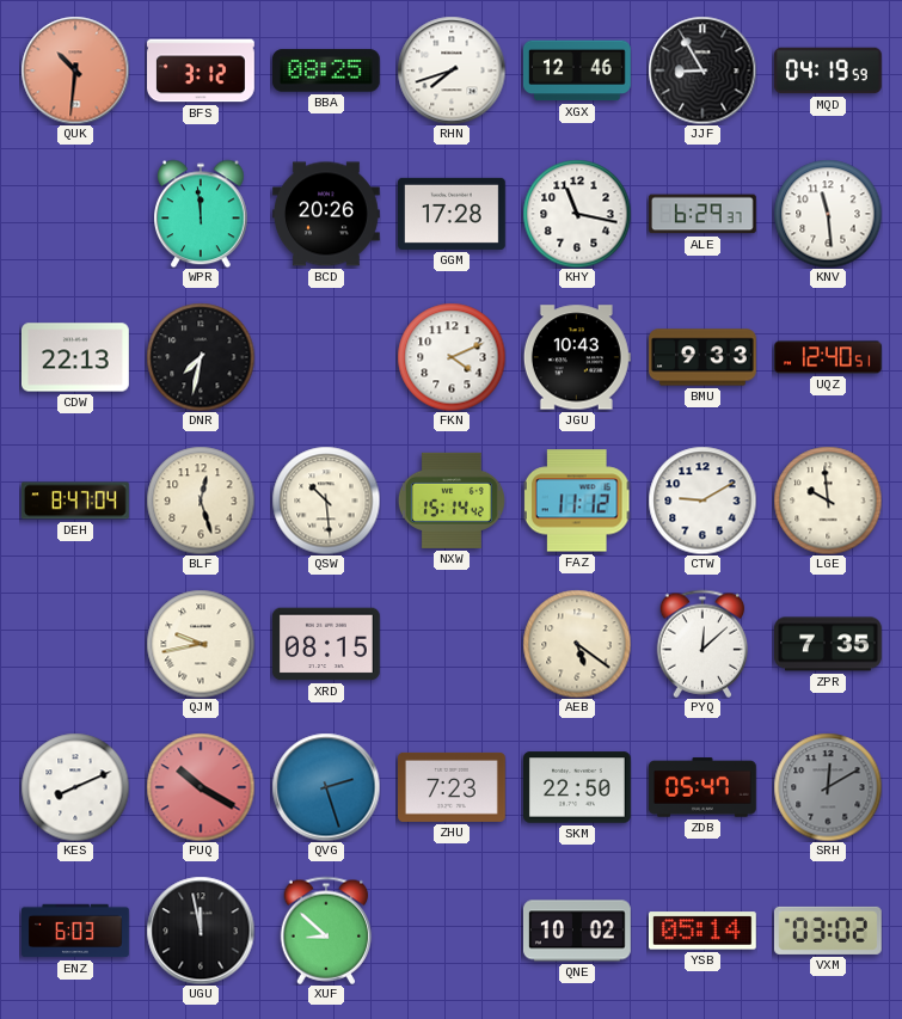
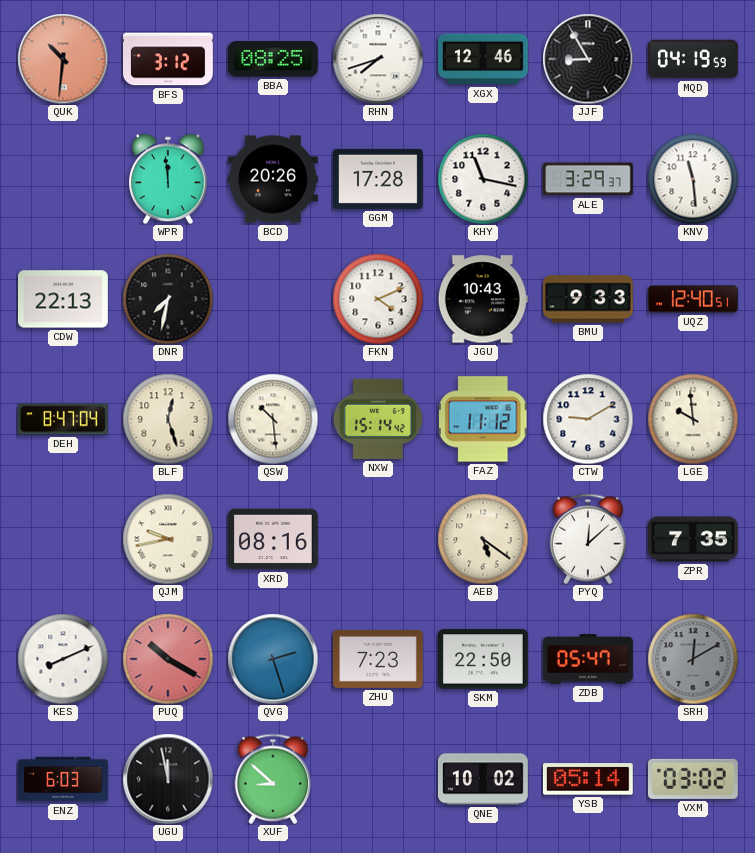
ALE: 6:29 -> 3:29
XRD: 08:15 -> 08:16
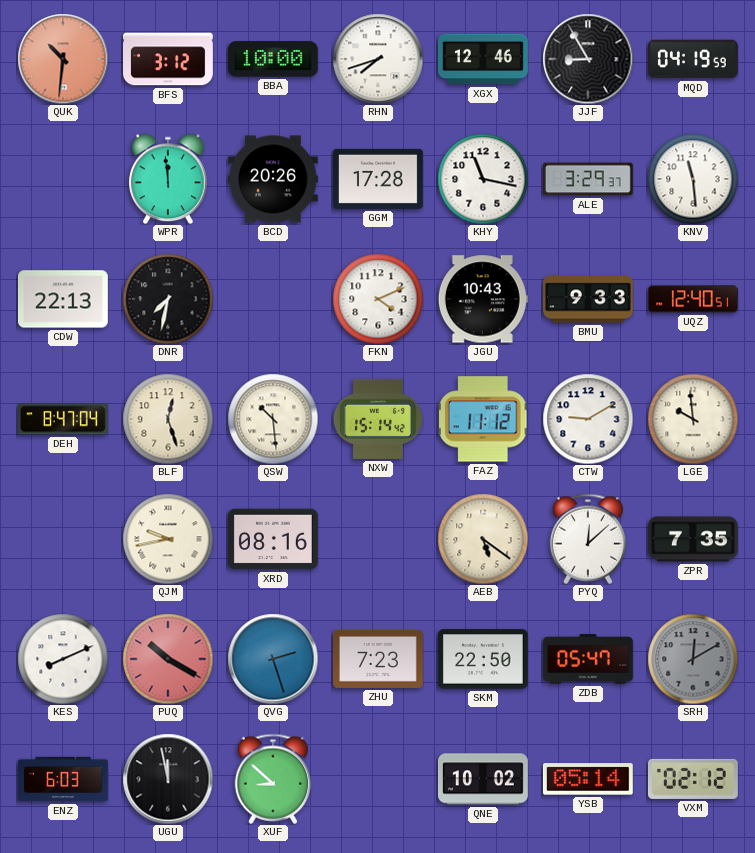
BBA: 08:25 -> 10:00
VXM: 03:02 -> 02:12
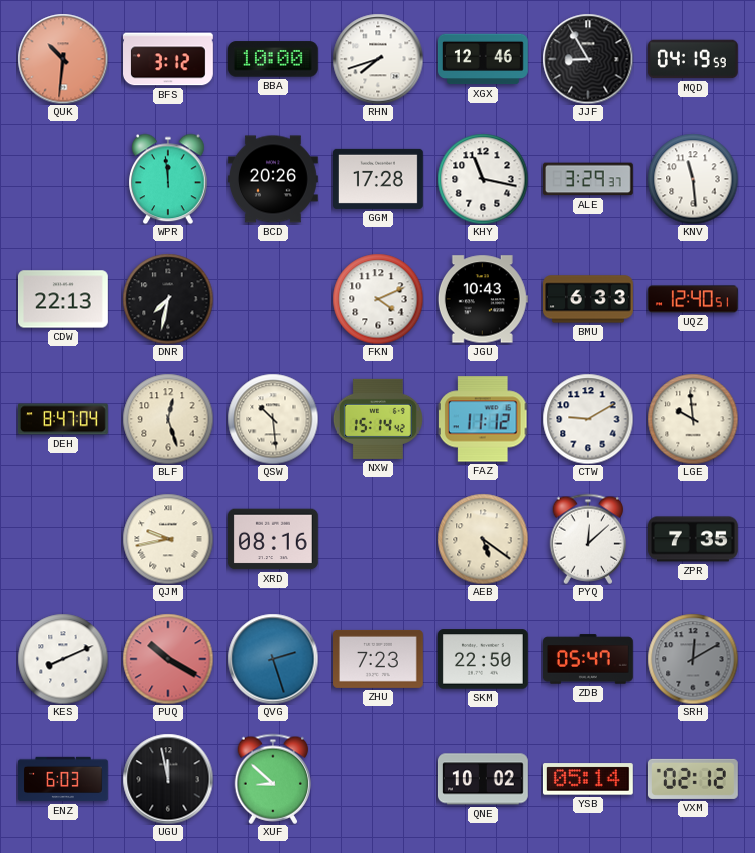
BMU: 9:33 -> 6:33
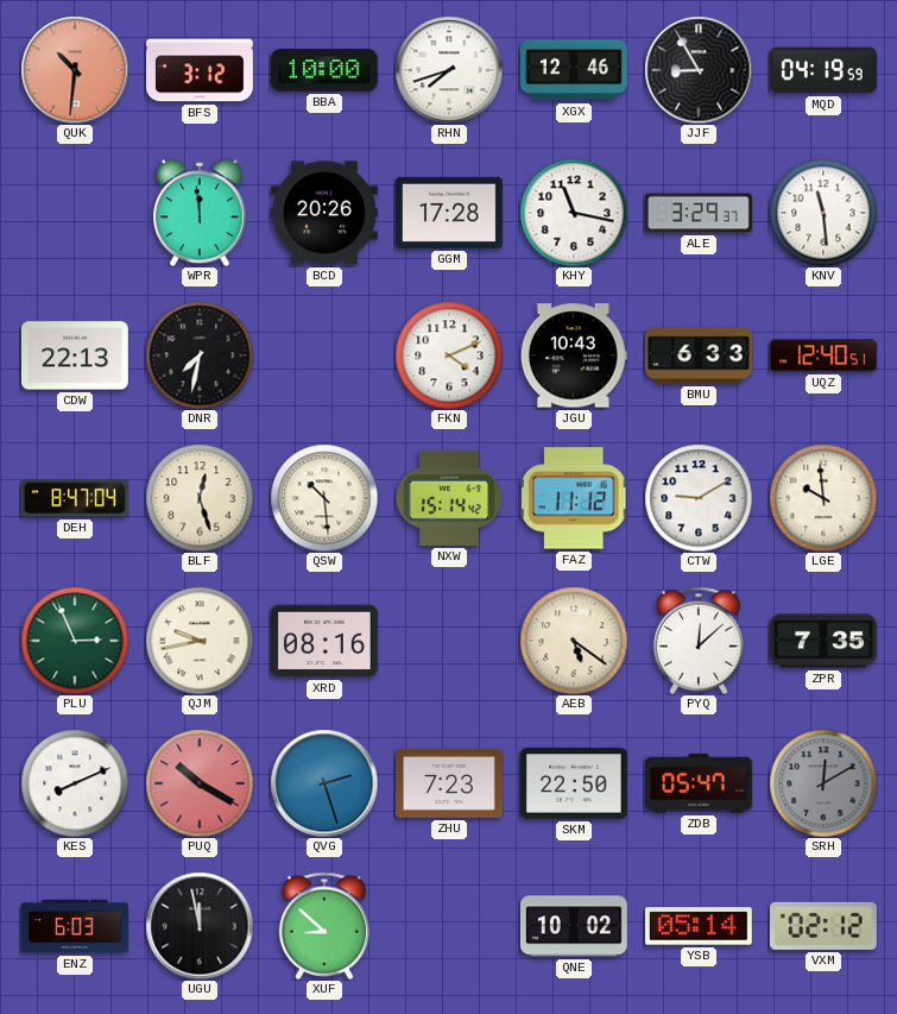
PLU: none -> 2:56
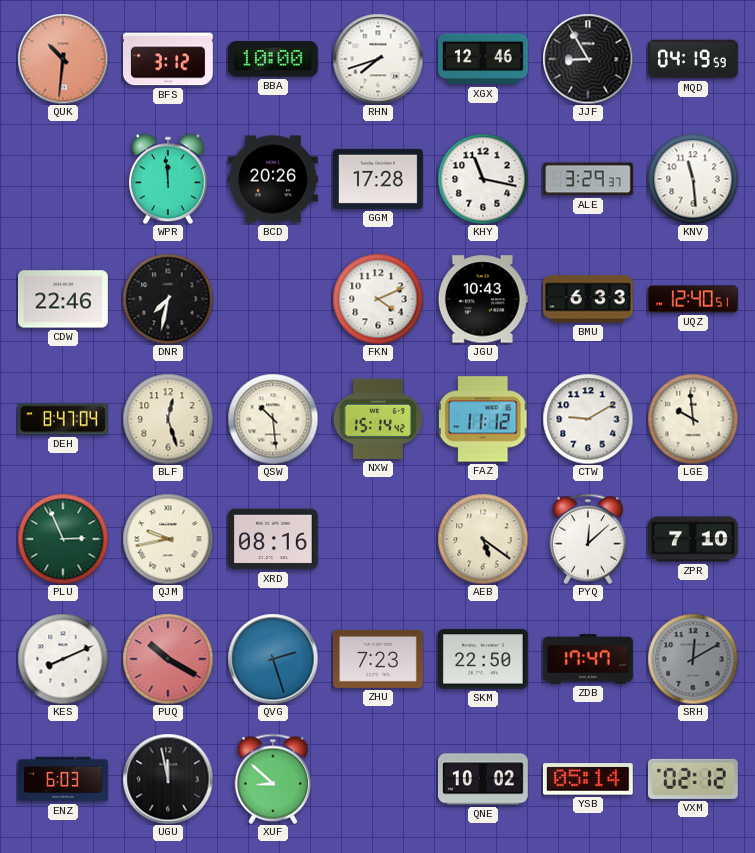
CDW: 22:13 -> 22:46
ZPR: 7:35 -> 7:10
ZDB: 05:47 -> 17:47
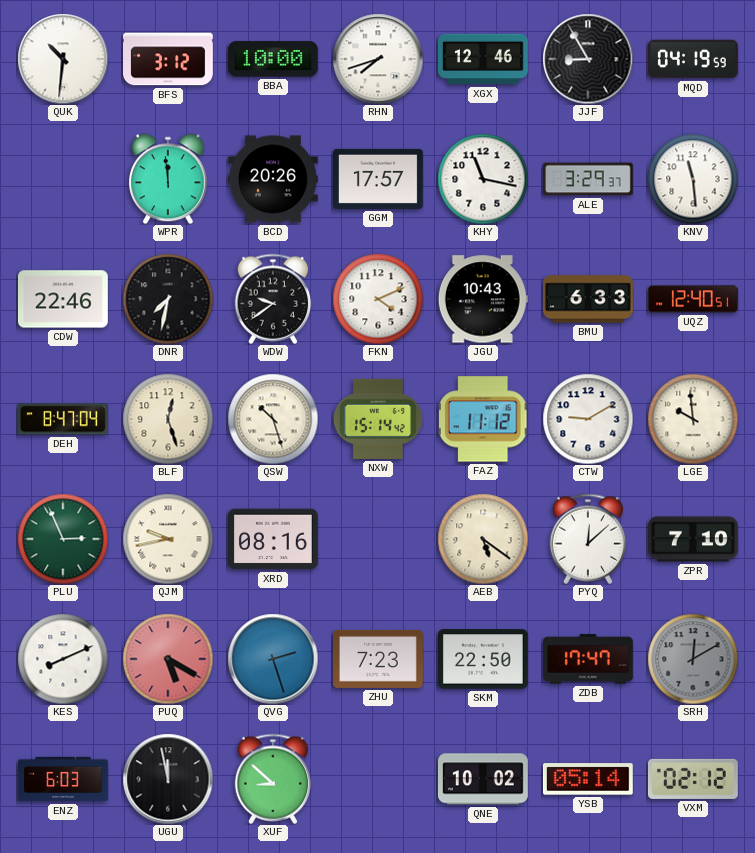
QUK dial: salmon -> white
GGM: 17:28 -> 17:57
WDW: none -> 9:39
QSW: 10:29 -> 10:27
PUQ: 10:20 -> 5:20
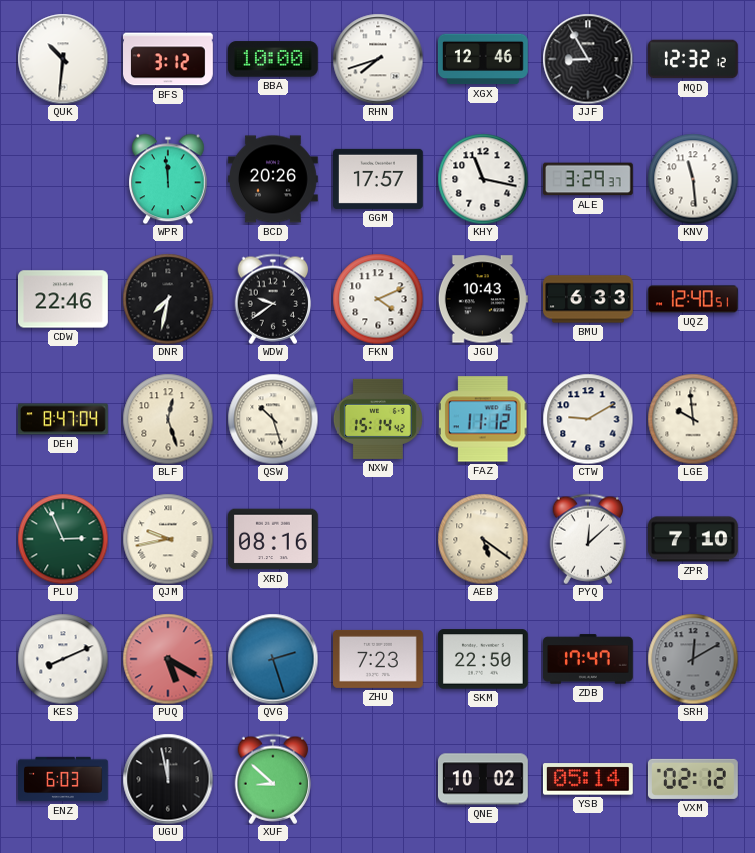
MQD: 04:19 -> 12:32
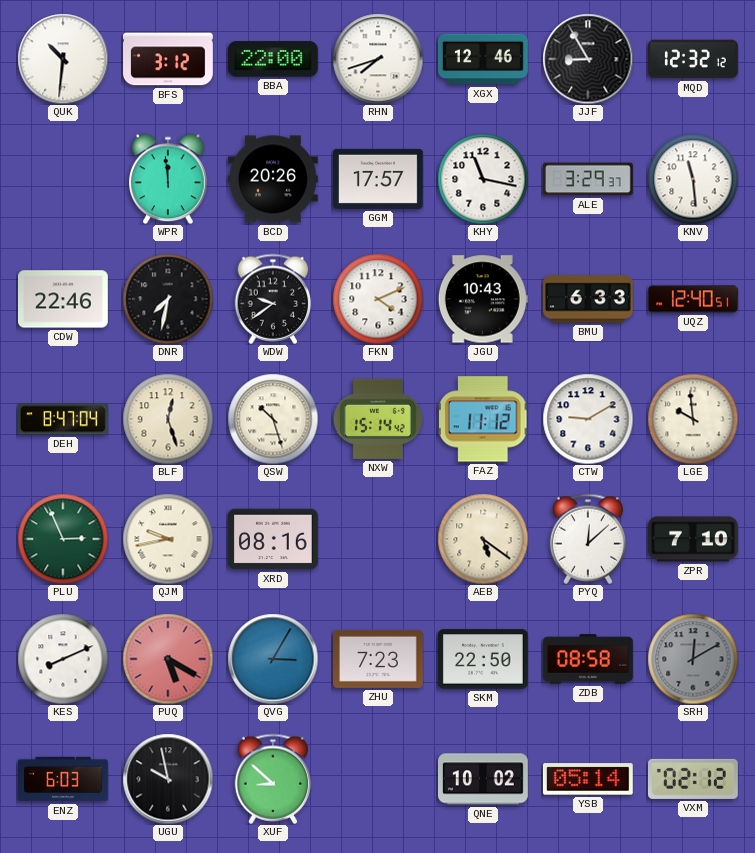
BBA: 10:00 -> 22:00
QVG: 2:27 -> 3:05
ZDB: 17:47 -> 08:58
UGU: 11:58 -> 9:58
